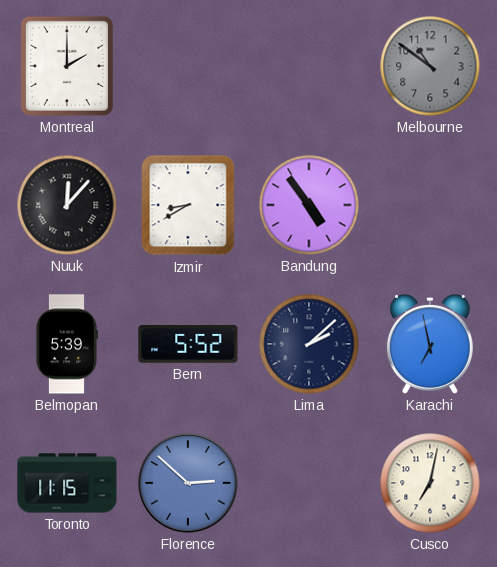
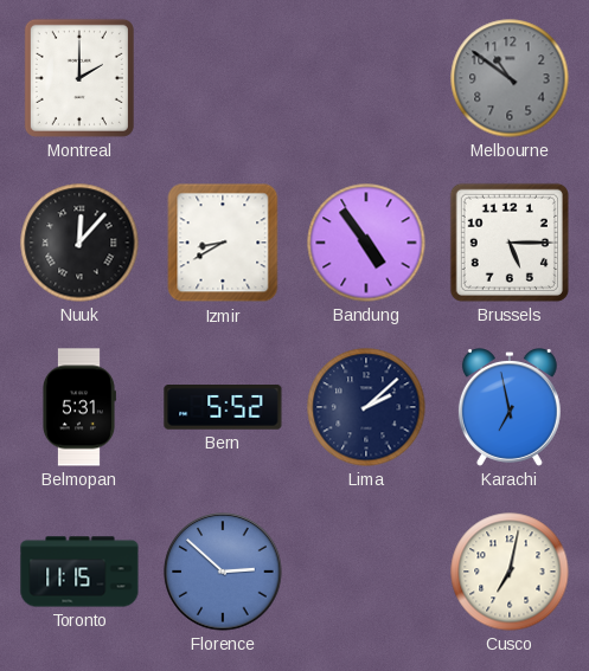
Brussels: none -> 5:15
Belmopan: 5:39 -> 5:31
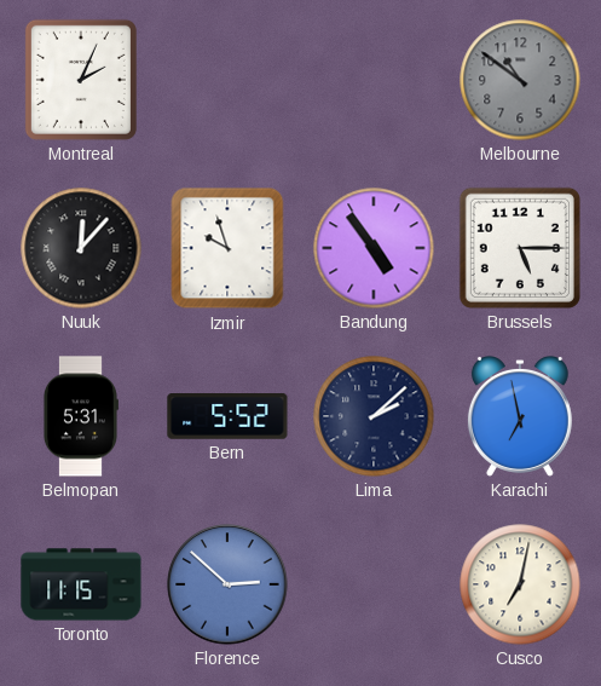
Montreal: 2:00 -> 2:04
Izmir: 8:40 -> 9:57
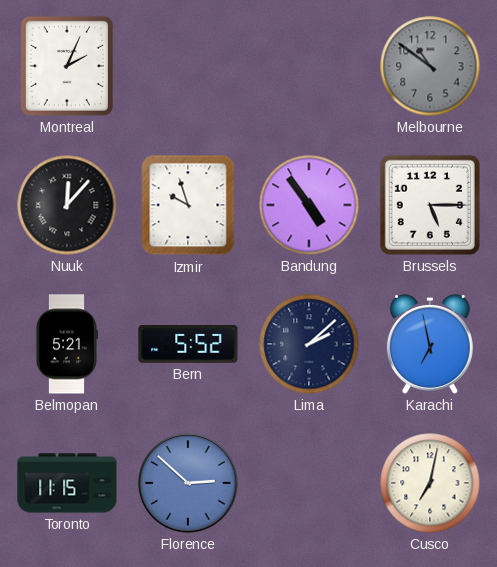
Belmopan: 5:31 -> 5:21
